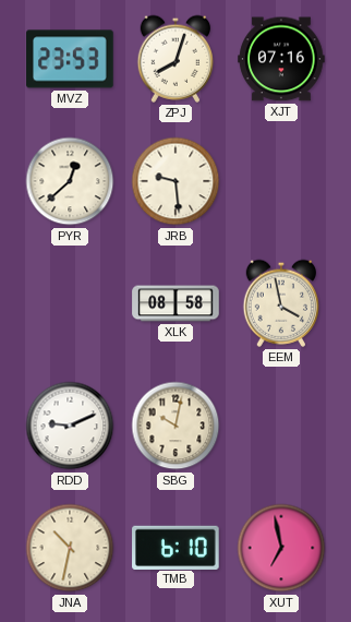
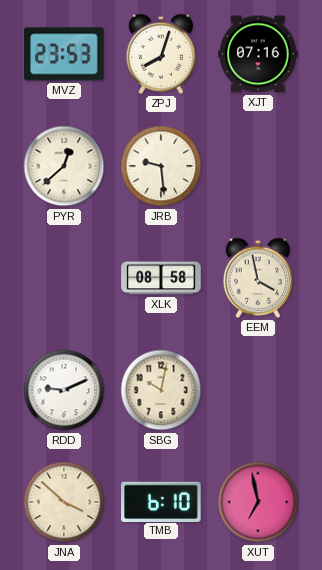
JNA: 10:32 -> 3:52
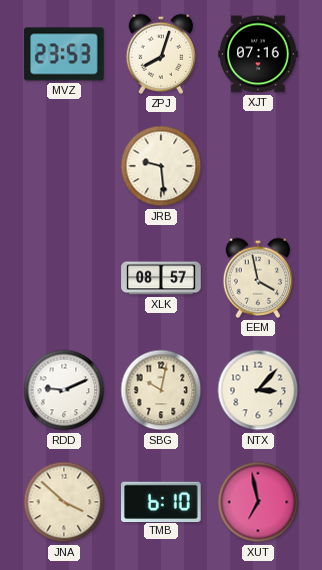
PYR: 12:38 -> none
XLK: 08:58 -> 08:57
NTX: none -> 3:07
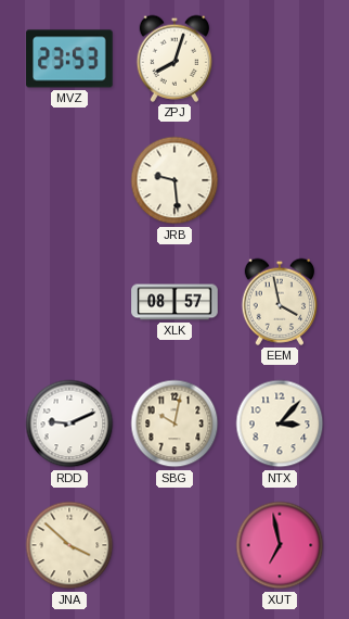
XJT: 07:16 -> none
TMB: 6:10 -> none
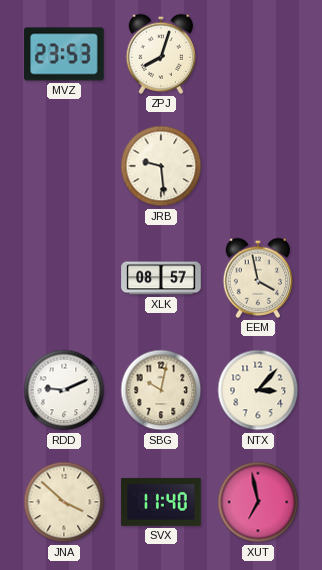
SVX: none -> 11:40
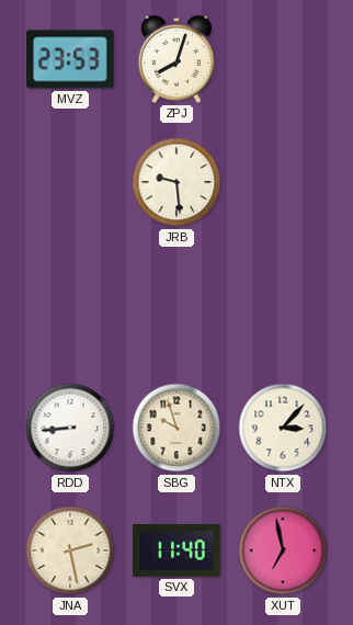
XLK: 08:57 -> none
EEM: 3:58 -> none
RDD: 9:11 -> 8:44
SBG: 10:02 -> 9:57
JNA: 3:52 -> 2:28
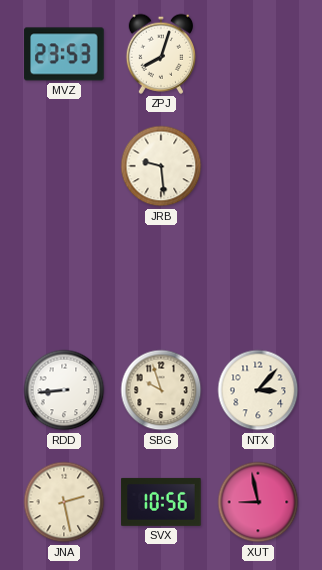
SVX: 11:40 -> 10:56
XUT: 6:58 -> 8:58
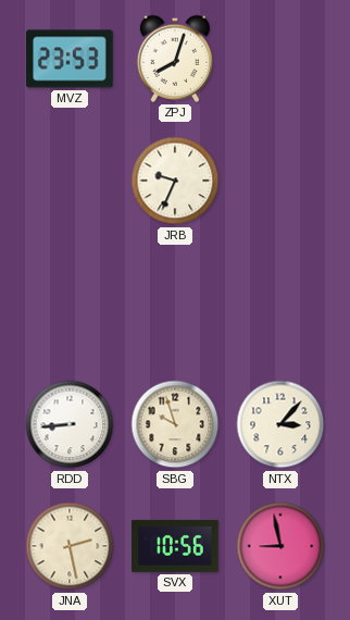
JRB: 9:29 -> 9:34
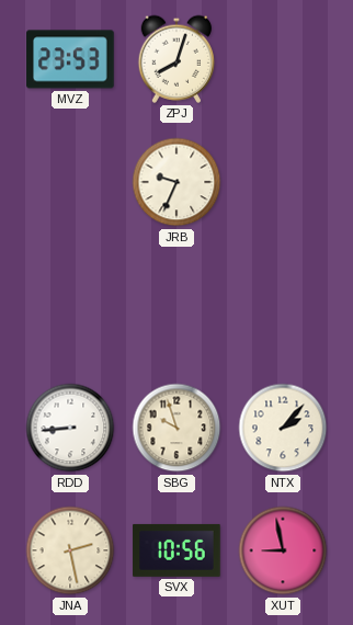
NTX: 3:07 -> 2:07
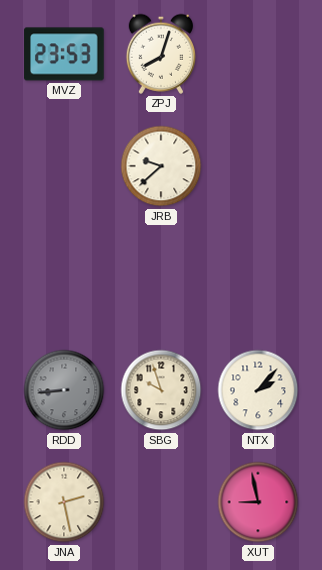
JRB: 9:34 -> 9:38
RDD dial: white -> grey
SVX: 10:56 -> none
